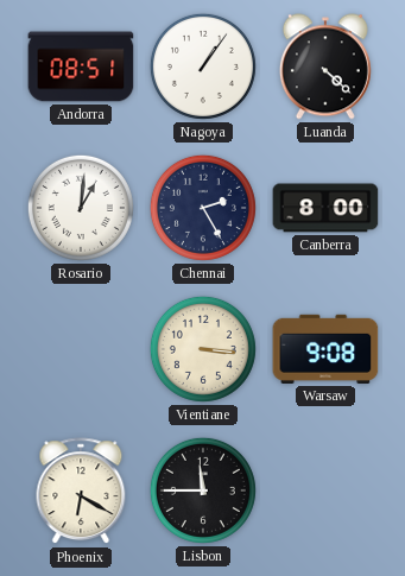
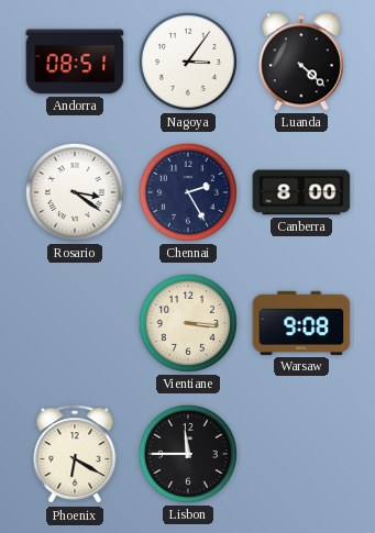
Nagoya: 1:06 -> 3:06
Rosario: 1:01 -> 3:21
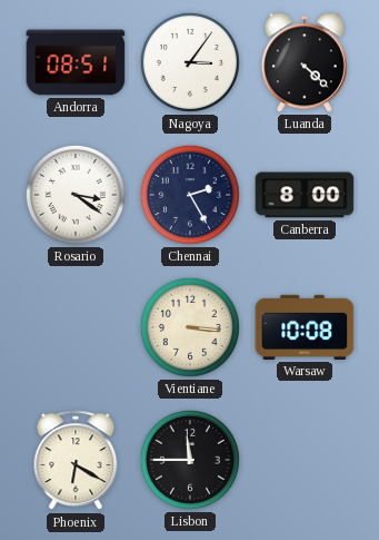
Warsaw: 9:08 -> 10:08
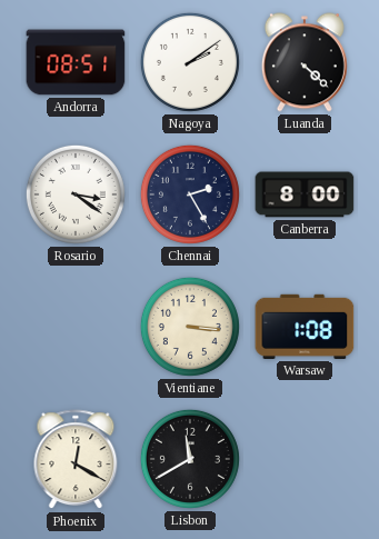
Nagoya: 3:06 -> 2:09
Warsaw: 10:08 -> 1:08
Phoenix: 6:20 -> 12:20
Lisbon: 11:45 -> 11:40
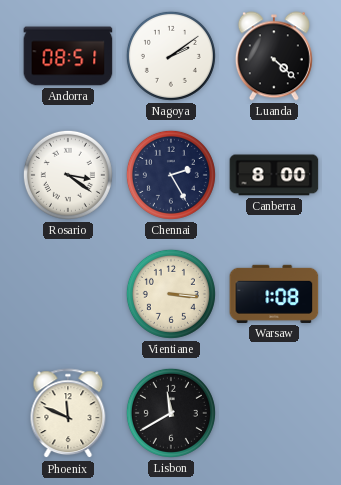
Phoenix: 12:20 -> 11:49
